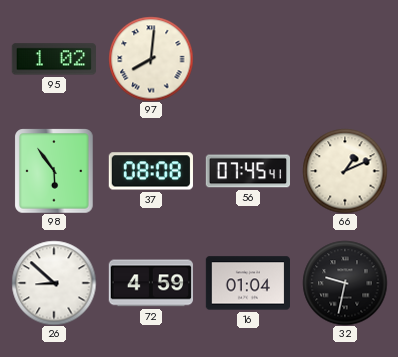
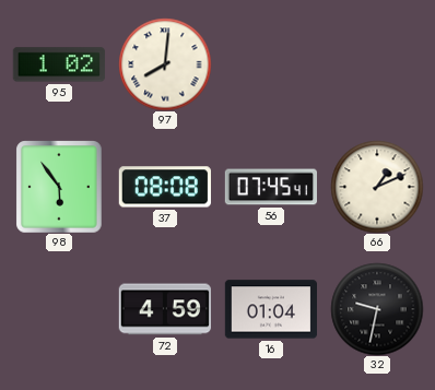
26: 8:52 -> none
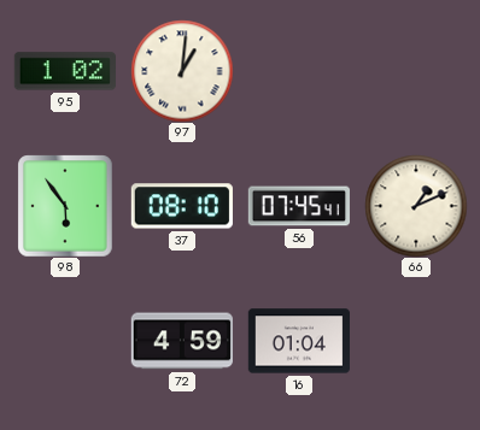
97: 8:01 -> 1:01
37: 08:08 -> 08:10
32: 9:32 -> none
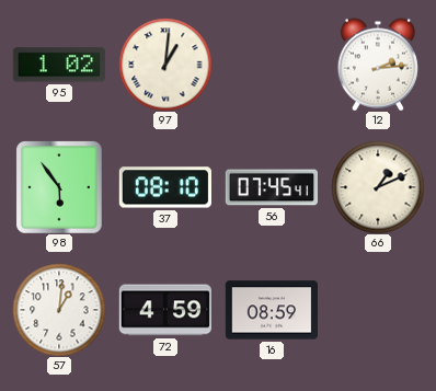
12: none -> 2:14
57: none -> 1:01
16: 01:04 -> 08:59
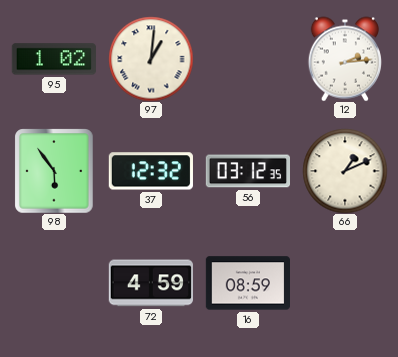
37: 08:10 -> 12:32
56: 07:45 -> 03:12
57: 1:01 -> none
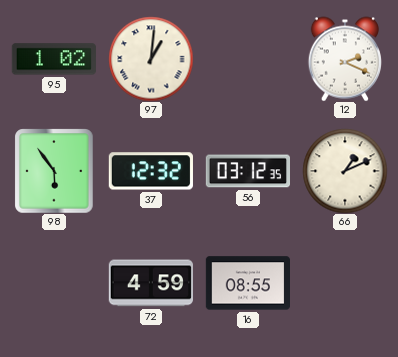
12: 2:14 -> 2:19
16: 08:59 -> 08:55
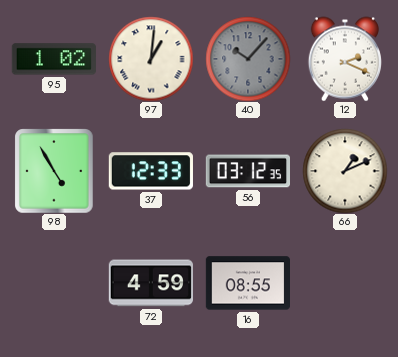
40: none -> 10:07
98: 5:54 -> 4:55
37: 12:32 -> 12:33
